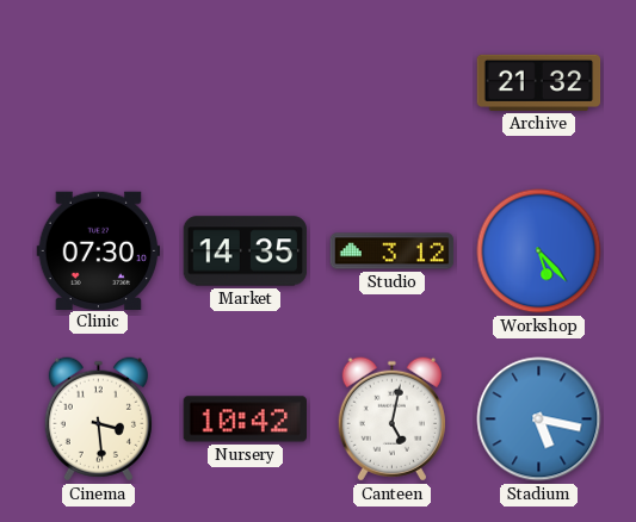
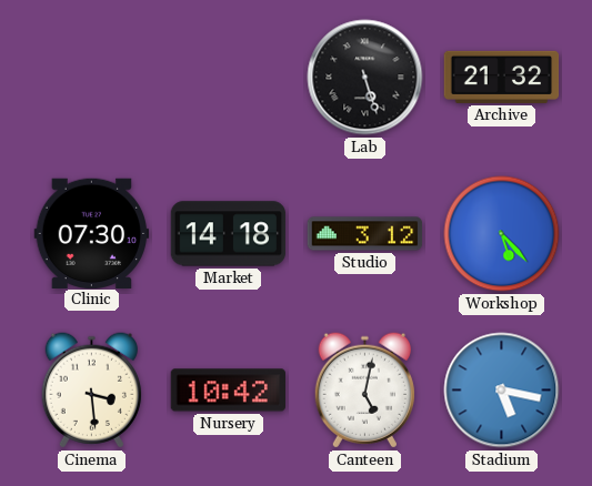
Lab: none -> 5:27
Market: 14:35 -> 14:18
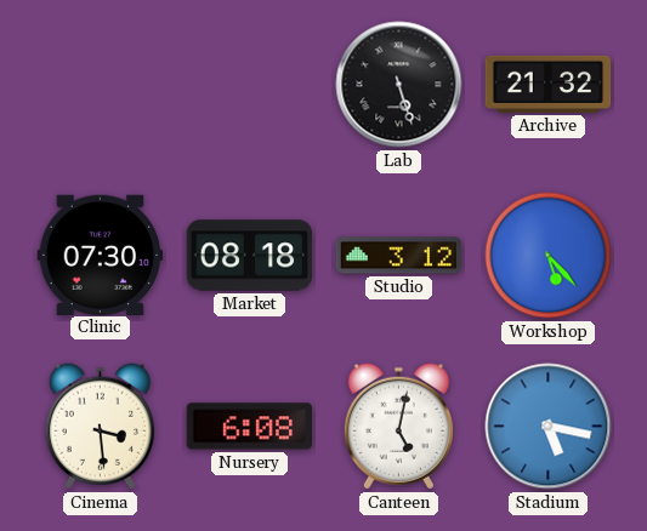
Market: 14:18 -> 08:18
Nursery: 10:42 -> 6:08
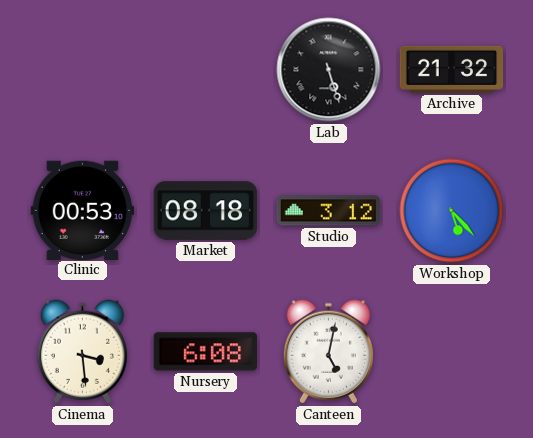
Clinic: 07:30 -> 00:53
Stadium: 5:17 -> none
